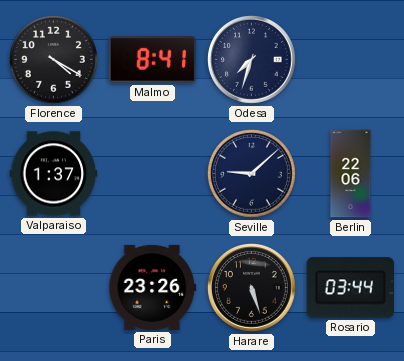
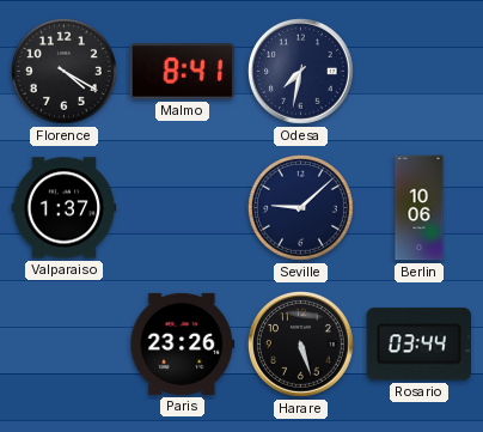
Odesa: 7:33 -> 7:32
Berlin: 22:06 -> 10:06
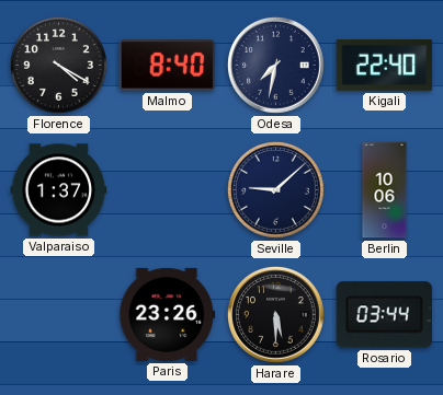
Malmo: 8:41 -> 8:40
Kigali: none -> 22:40
Harare: 5:27 -> 5:30
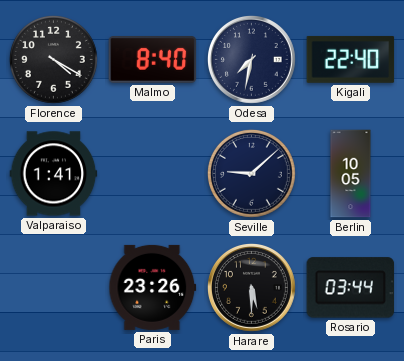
Valparaiso: 1:37 -> 1:41
Berlin: 10:06 -> 10:05
